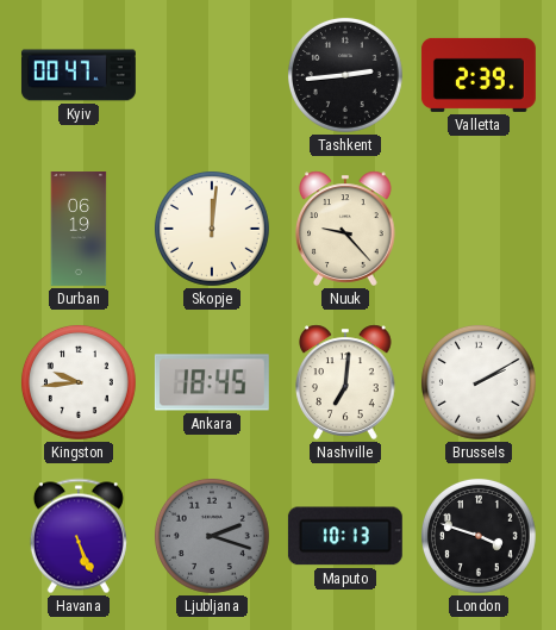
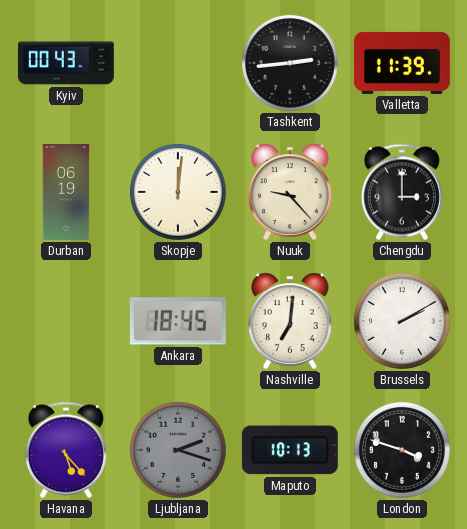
Kyiv: 00:47 -> 00:43
Valletta: 2:39 -> 11:39
Chengdu: none -> 3:00
Kingston: 9:44 -> none
Havana: 5:26 -> 5:23
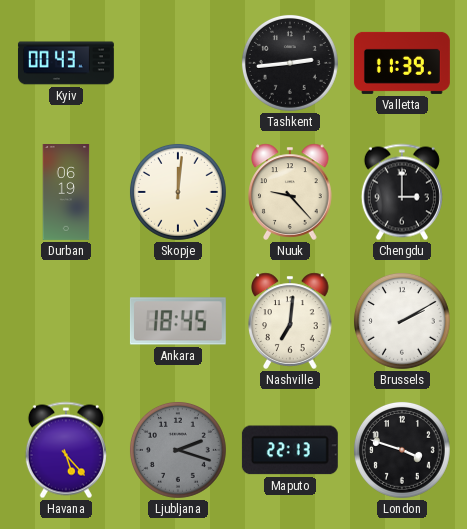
Maputo: 10:13 -> 22:13
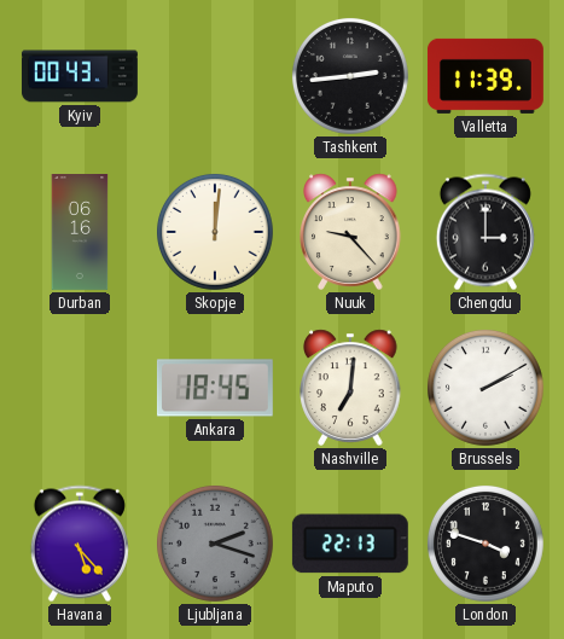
Durban: 06:19 -> 06:16
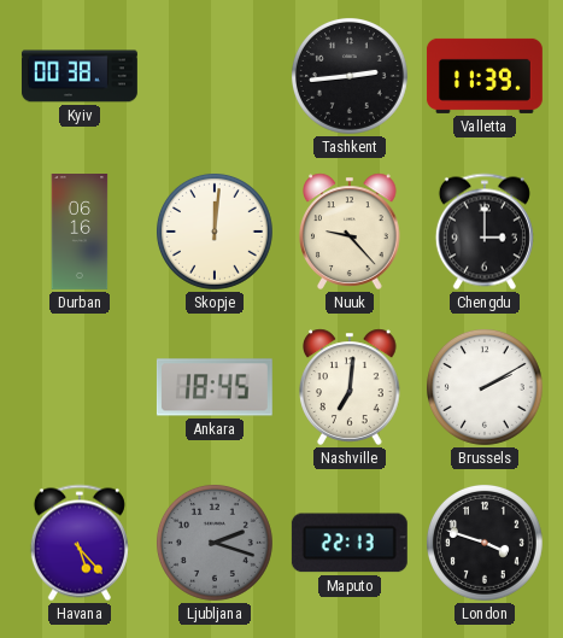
Kyiv: 00:43 -> 00:38
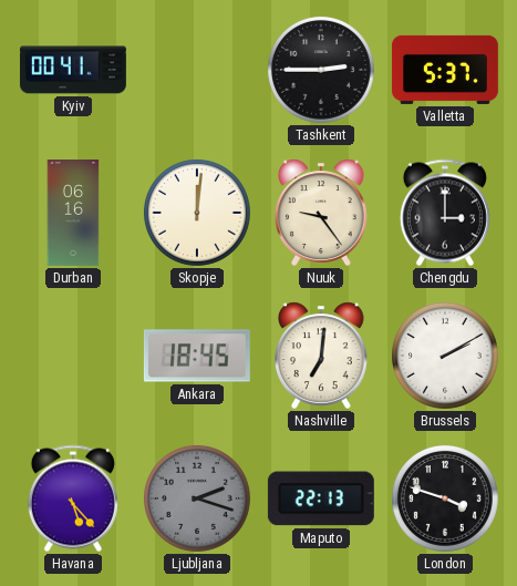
Kyiv: 00:38 -> 00:41
Tashkent: 2:44 -> 2:45
Valletta: 11:39 -> 5:37
Nuuk: 9:23 -> 9:24
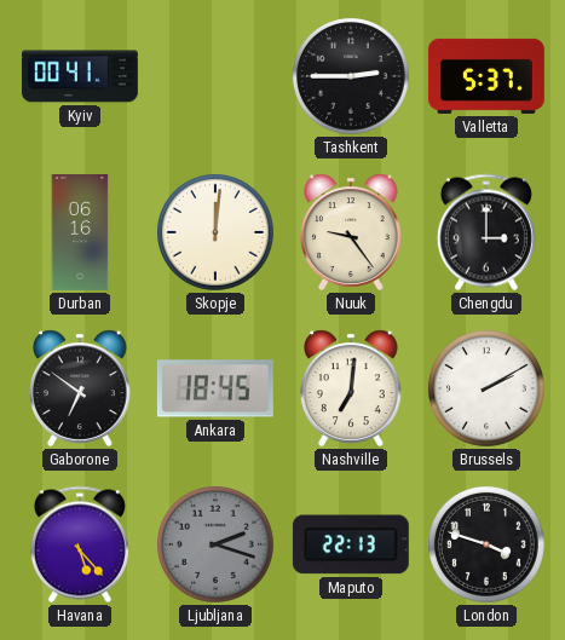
Gaborone: none -> 6:51
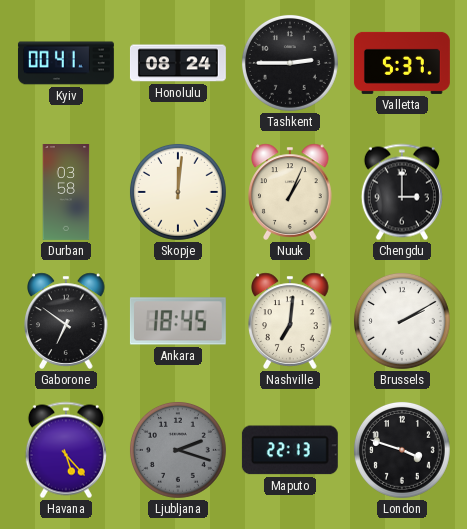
Honolulu: none -> 08:24
Durban: 06:16 -> 03:58
Nuuk: 9:24 -> 1:04
